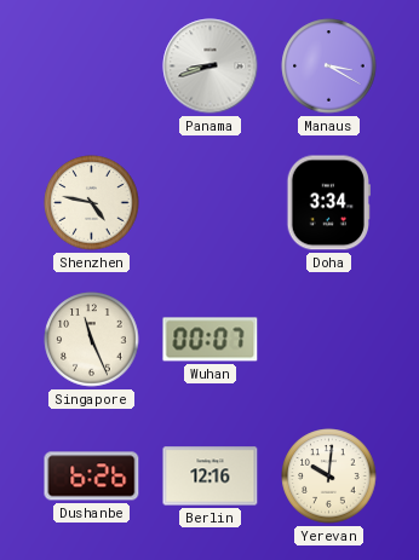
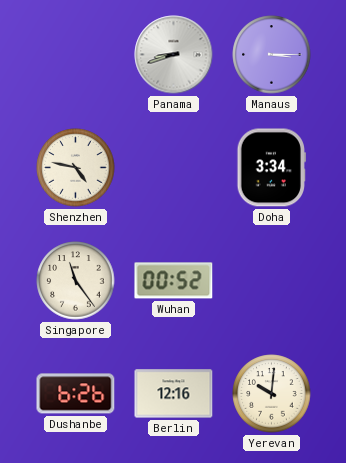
Manaus: 3:20 -> 3:15
Singapore: 11:26 -> 11:24
Wuhan: 00:07 -> 00:52
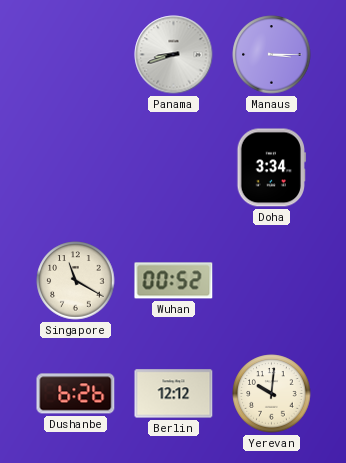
Shenzhen: 4:47 -> none
Singapore: 11:24 -> 11:20
Berlin: 12:16 -> 12:12
